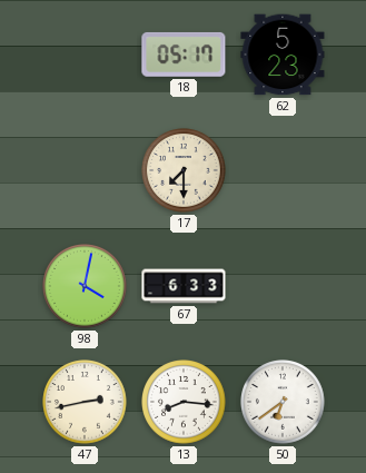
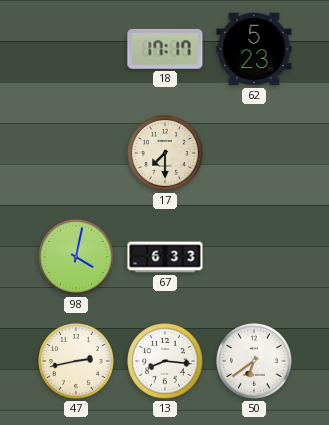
18: 05:17 -> 17:17
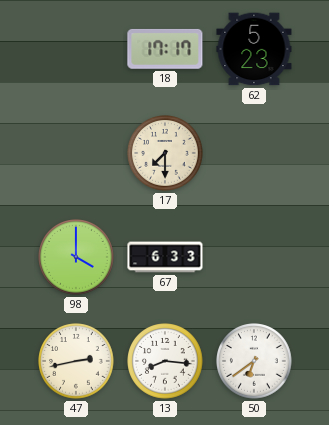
98: 4:02 -> 4:00
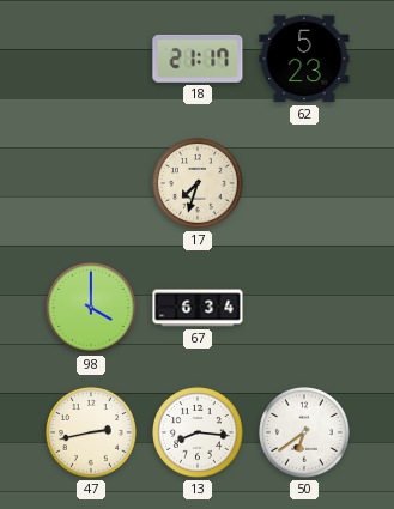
18: 17:17 -> 21:17
17: 7:30 -> 7:33
67: 6:33 -> 6:34
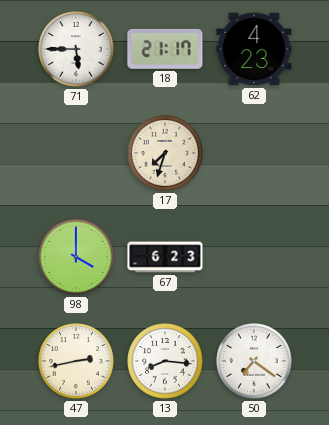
71: none -> 5:45
62: 5:23 -> 4:23
67: 6:34 -> 6:23
50: 6:39 -> 7:21
